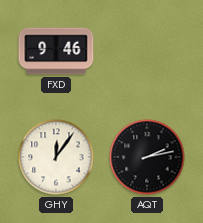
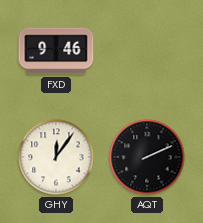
AQT: 2:13 -> 2:11
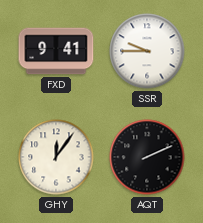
FXD: 9:46 -> 9:41
SSR: none -> 9:45
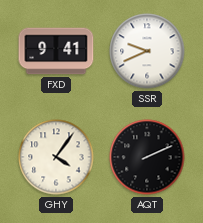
SSR: 9:45 -> 9:41
GHY: 12:06 -> 4:06
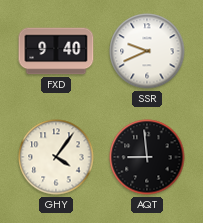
FXD: 9:41 -> 9:40
AQT: 2:11 -> 8:59
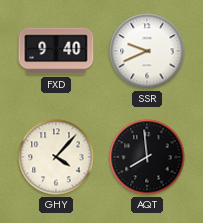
GHY: 4:06 -> 4:07
AQT: 8:59 -> 7:59
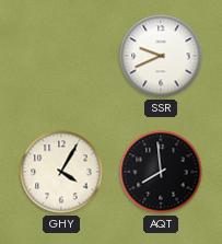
FXD: 9:40 -> none
GHY: 4:07 -> 4:05
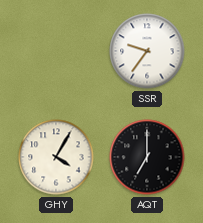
SSR: 9:41 -> 9:36
AQT: 7:59 -> 7:00
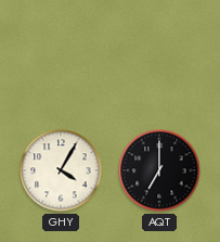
SSR: 9:36 -> none
